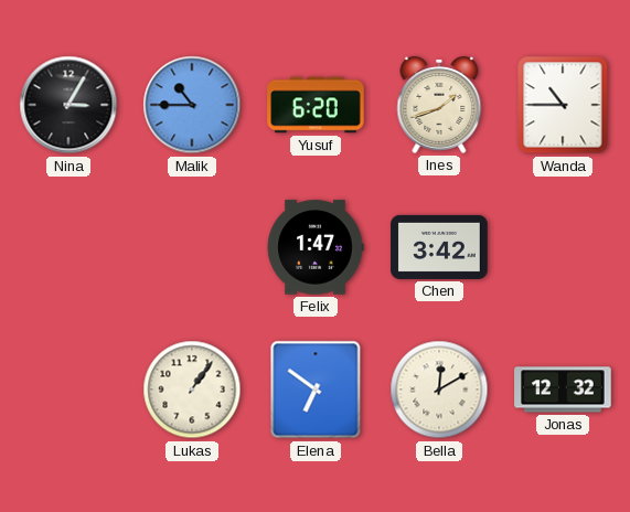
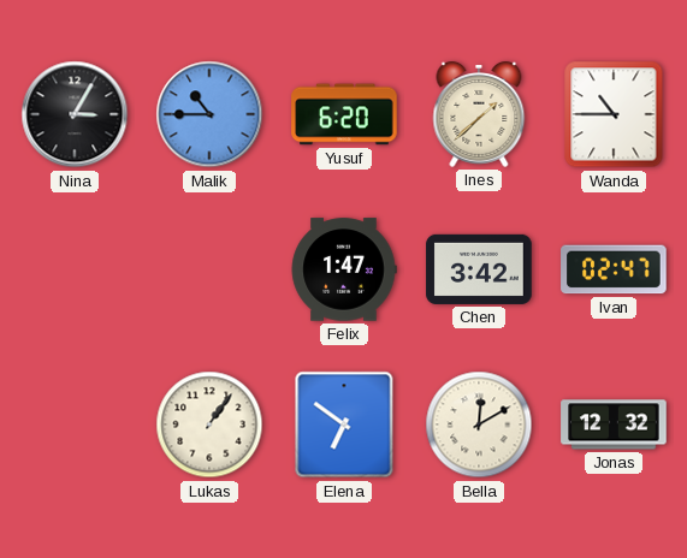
Ines: 1:42 -> 1:38
Ivan: none -> 02:47
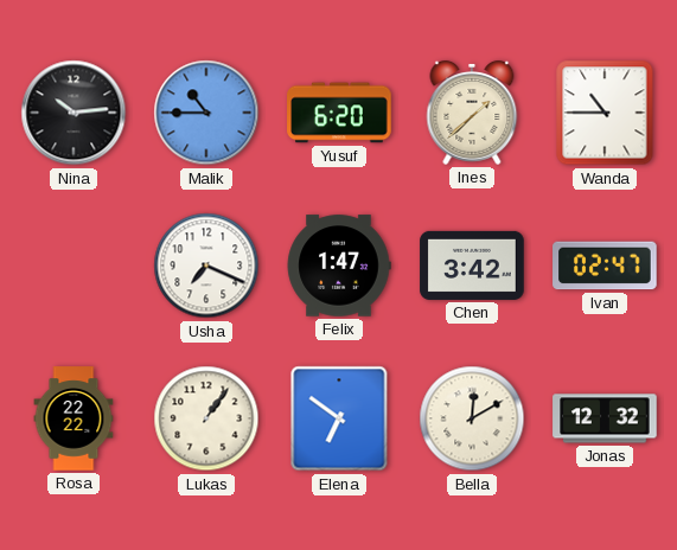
Nina: 3:05 -> 10:14
Usha: none -> 7:19
Rosa: none -> 22:22
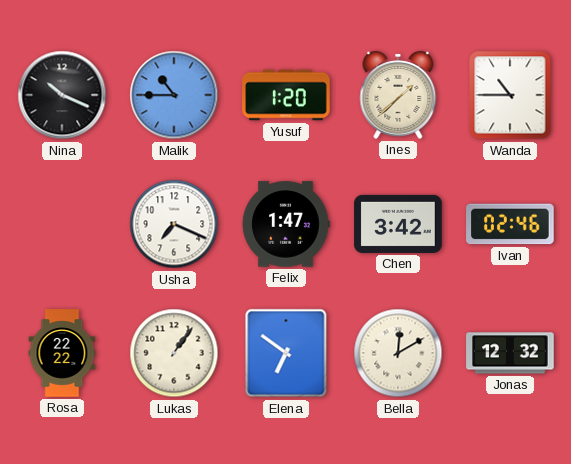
Nina: 10:14 -> 10:19
Yusuf: 6:20 -> 1:20
Ivan: 02:47 -> 02:46
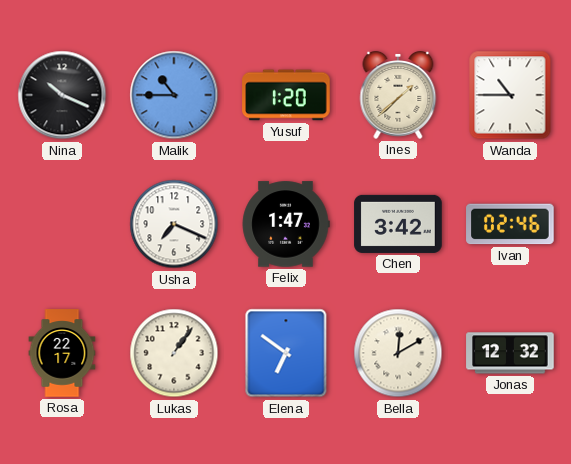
Rosa: 22:22 -> 22:17
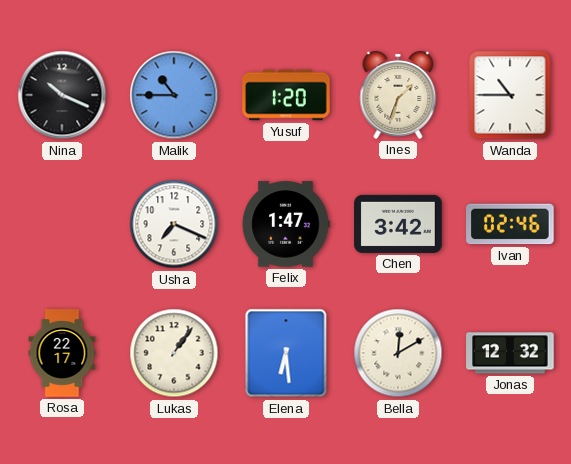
Ines: 1:38 -> 1:33
Elena: 6:51 -> 6:29
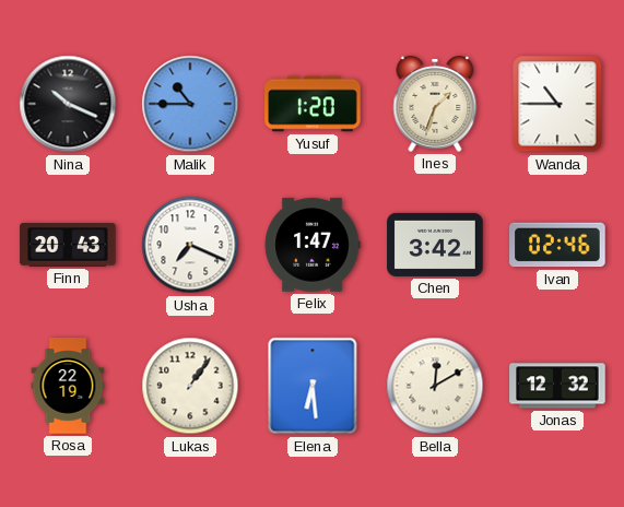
Finn: none -> 20:43
Rosa: 22:17 -> 22:19
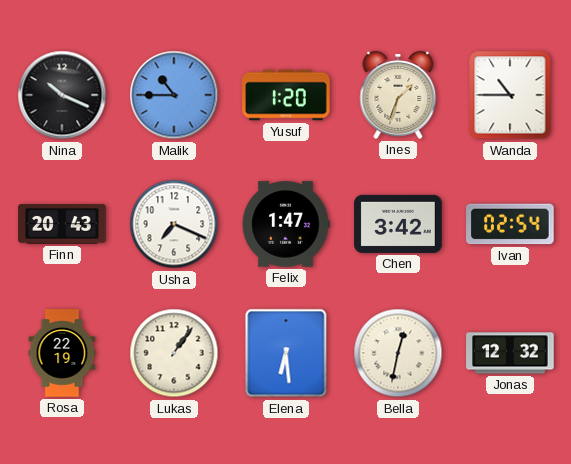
Ivan: 02:46 -> 02:54
Bella: 12:10 -> 12:32
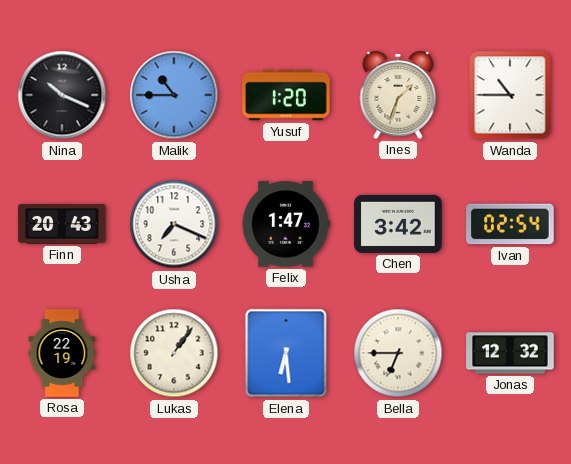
Bella: 12:32 -> 6:45
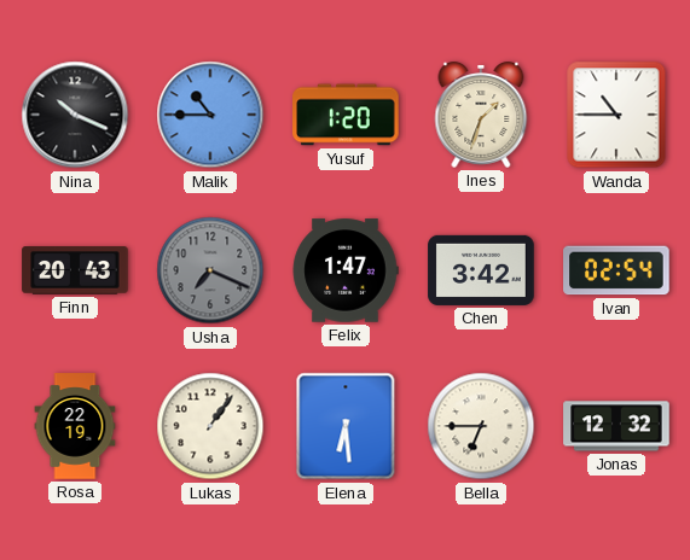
Usha dial: white -> grey
